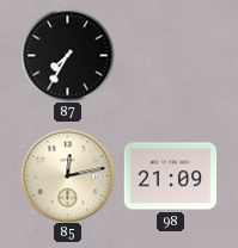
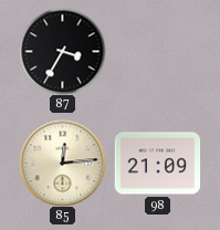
87: 7:35 -> 3:35
85: 12:13 -> 12:14
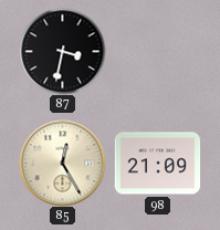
87: 3:35 -> 3:32
85: 12:14 -> 12:25
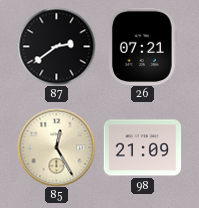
87: 3:32 -> 2:39
26: none -> 07:21
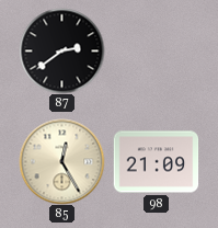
26: 07:21 -> none
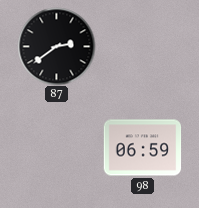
85: 12:25 -> none
98: 21:09 -> 06:59
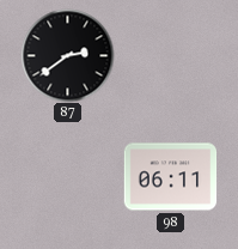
98: 06:59 -> 06:11
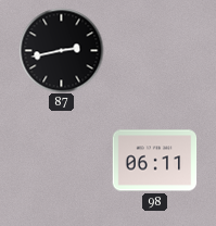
87: 2:39 -> 2:43
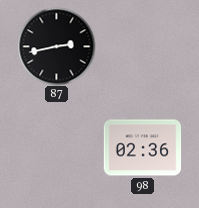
98: 06:11 -> 02:36
